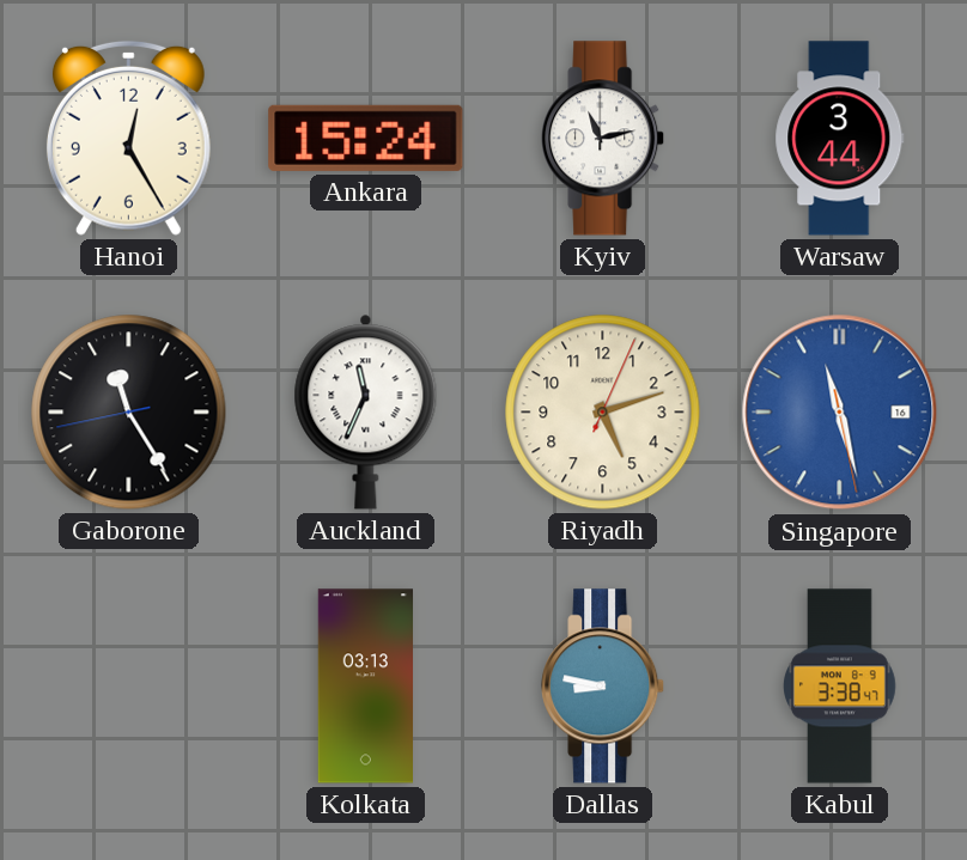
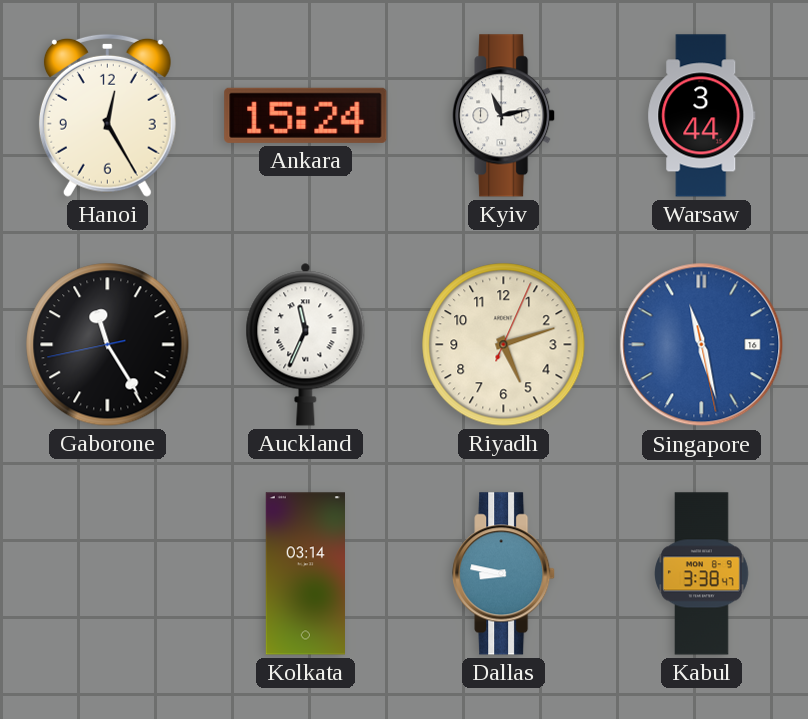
Kolkata: 03:13 -> 03:14
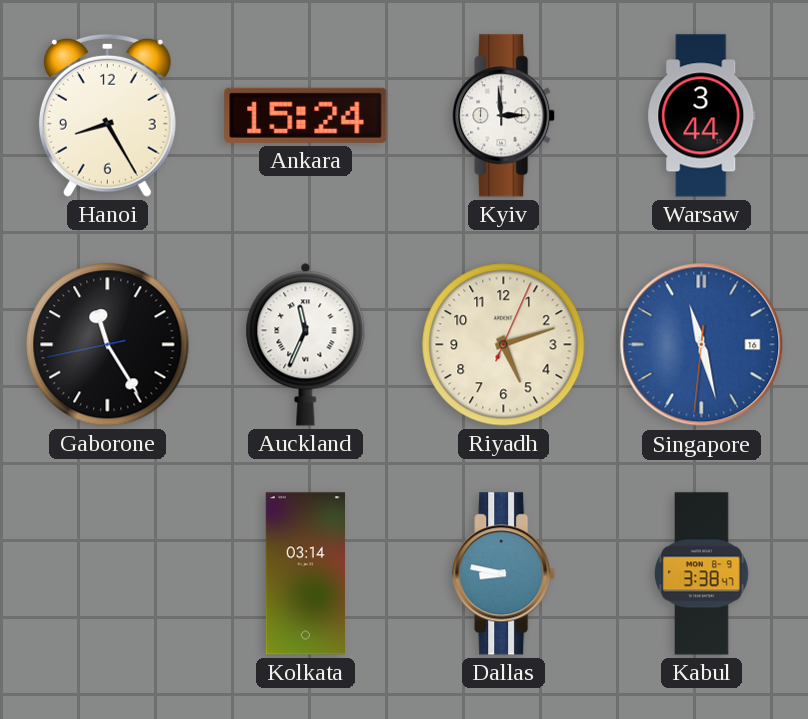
Hanoi: 12:25 -> 8:25
Kyiv: 11:13 -> 2:59
Singapore: 11:27:28 -> 11:27:31
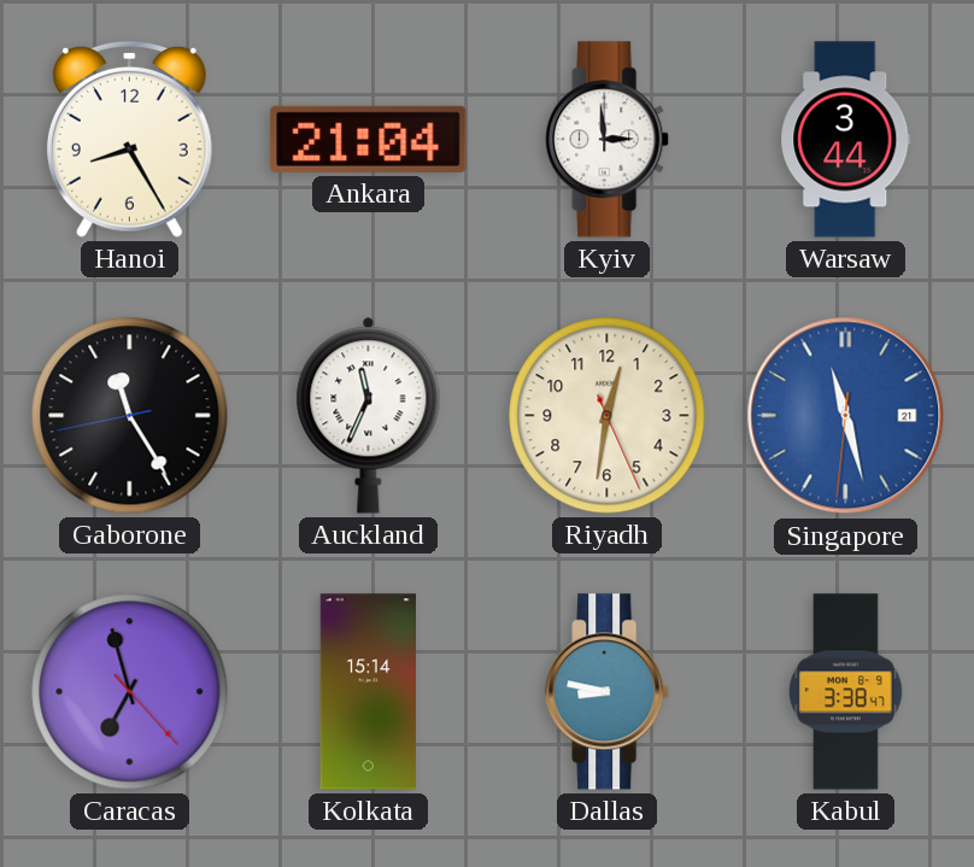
Ankara: 15:24 -> 21:04
Riyadh: 5:12 -> 12:31
Singapore date: 16 -> 21
Caracas: none -> 6:57
Kolkata: 03:14 -> 15:14
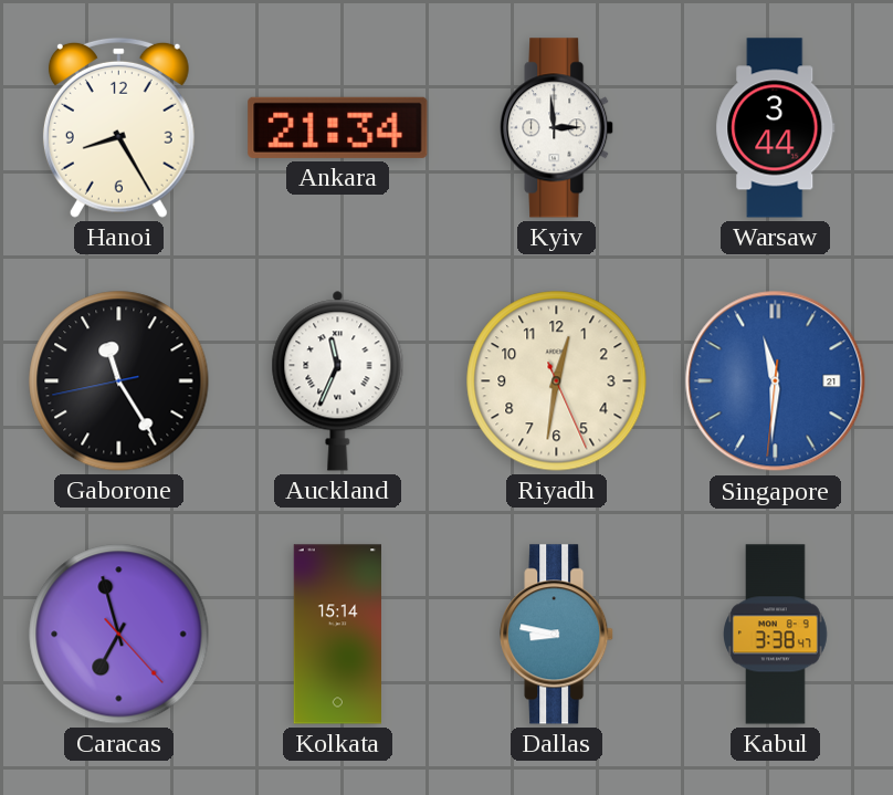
Ankara: 21:04 -> 21:34
Singapore: 11:27 -> 11:30
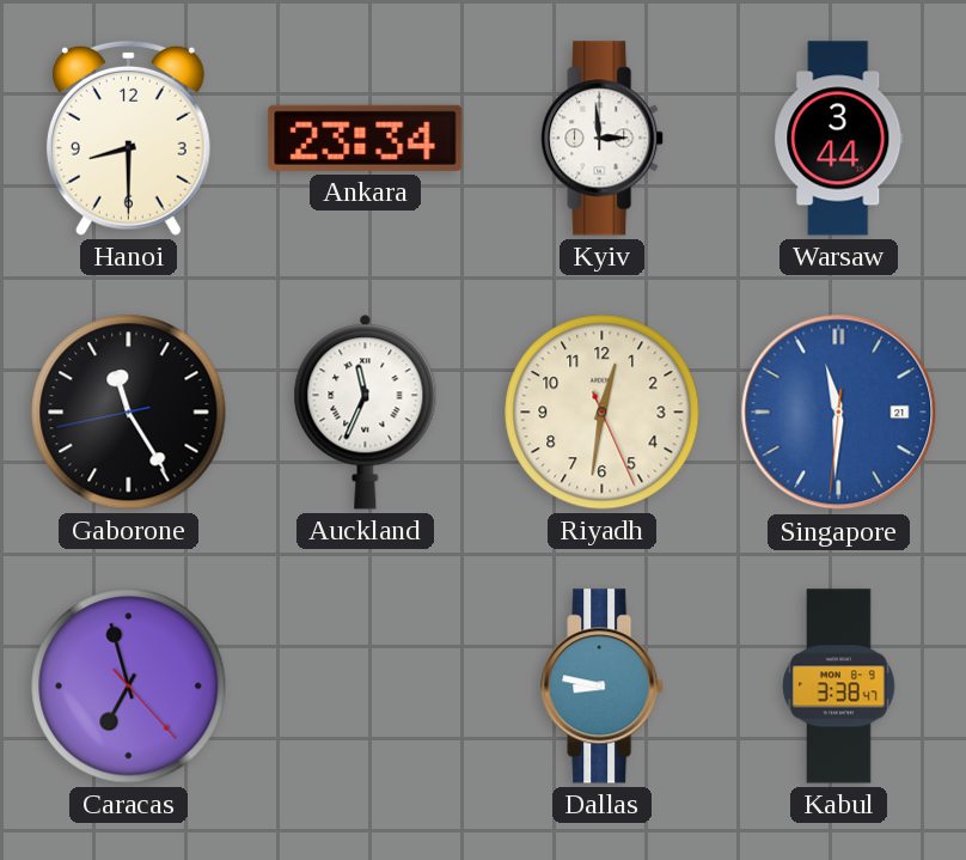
Hanoi: 8:25 -> 8:30
Ankara: 21:34 -> 23:34
Kolkata: 15:14 -> none
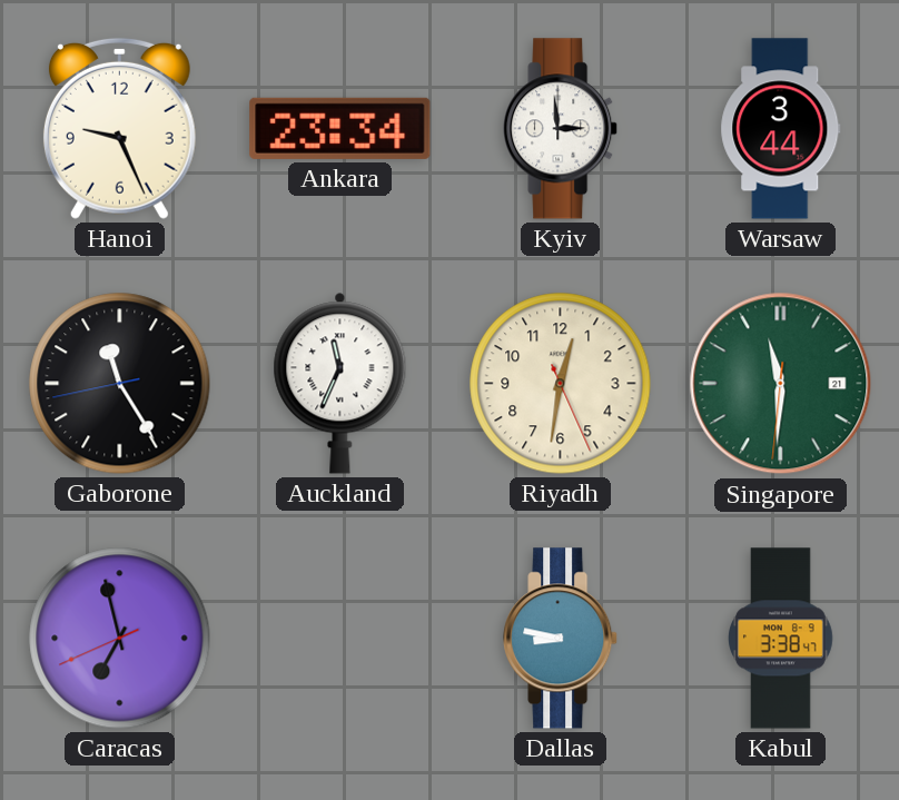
Hanoi: 8:30 -> 9:26
Singapore dial: blue -> green
Caracas: 6:57:23 -> 6:57:41
